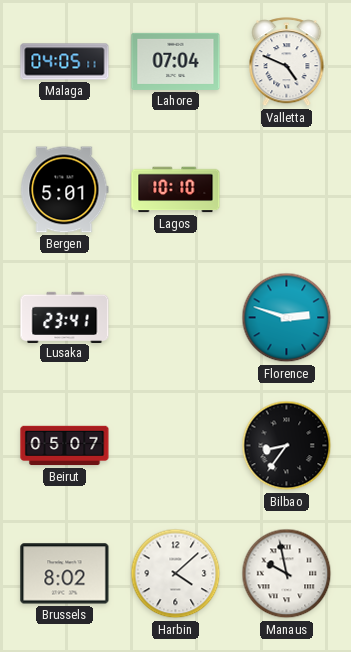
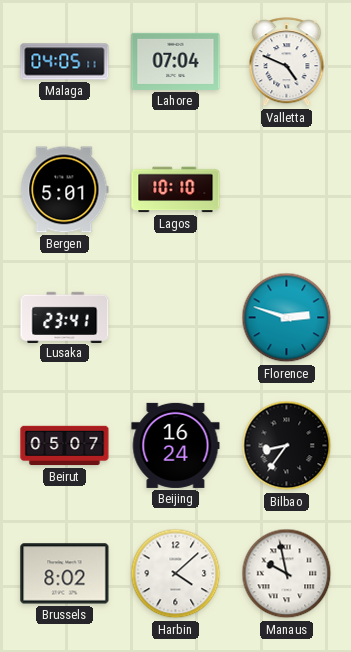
Beijing: none -> 16:24
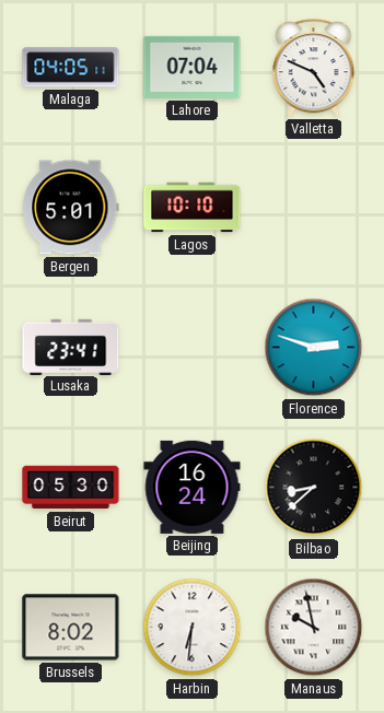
Beirut: 05:07 -> 05:30
Bilbao: 8:36 -> 8:38
Harbin: 4:08 -> 6:31
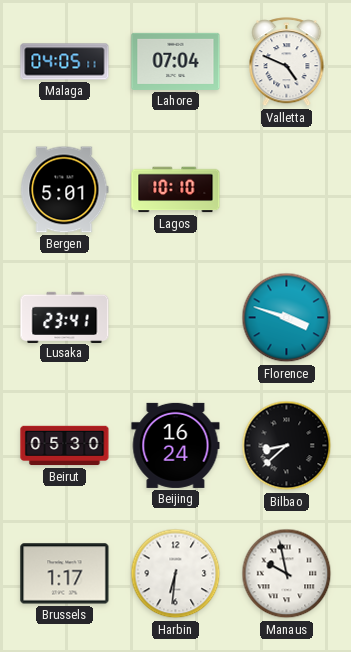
Florence: 2:48 -> 3:48
Brussels: 8:02 -> 1:17
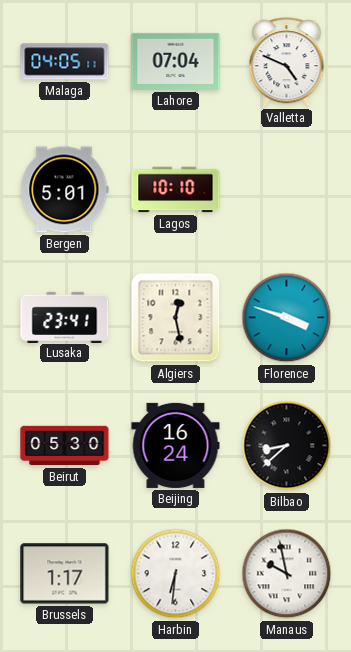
Algiers: none -> 12:28
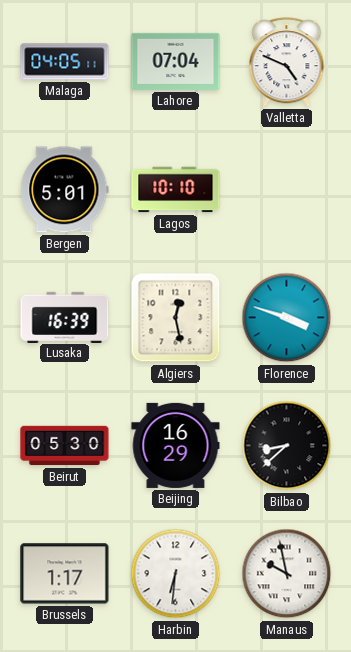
Lusaka: 23:41 -> 16:39
Beijing: 16:24 -> 16:29
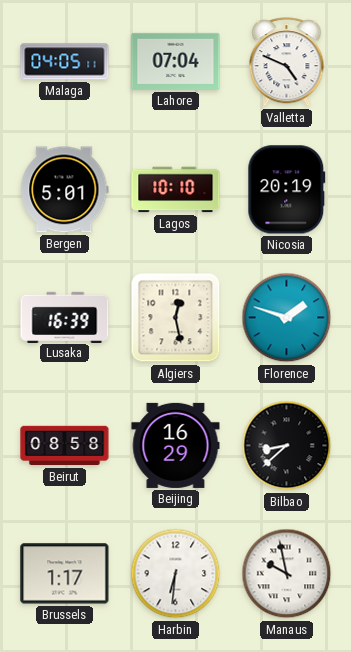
Nicosia: none -> 20:19
Florence: 3:48 -> 1:48
Beirut: 05:30 -> 08:58
